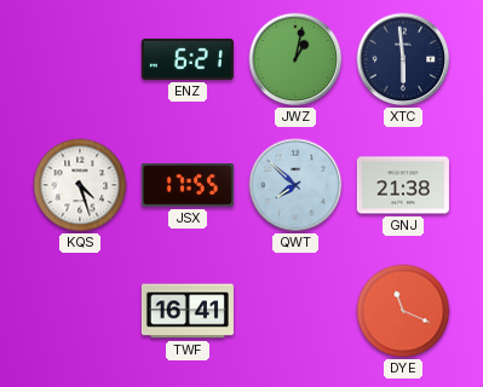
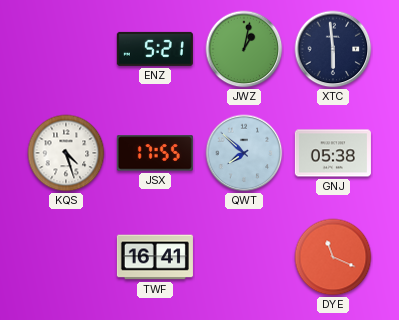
ENZ: 6:21 -> 5:21
GNJ: 21:38 -> 05:38
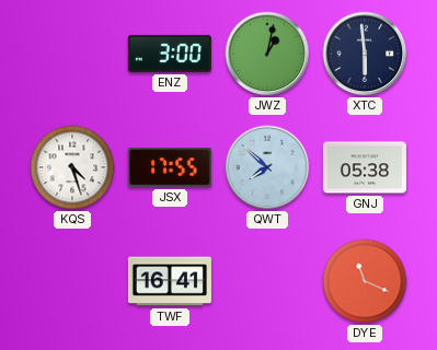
ENZ: 5:21 -> 3:00
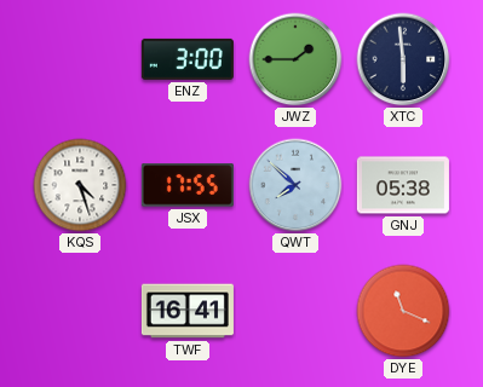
JWZ: 1:02 -> 1:45
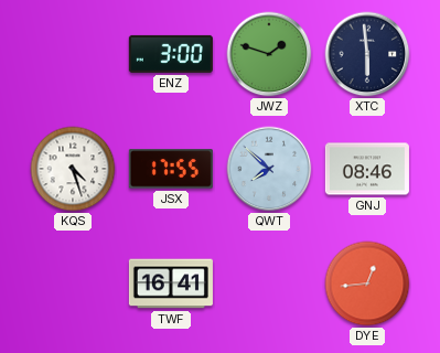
JWZ: 1:45 -> 1:48
GNJ: 05:38 -> 08:46
DYE: 11:19 -> 12:44
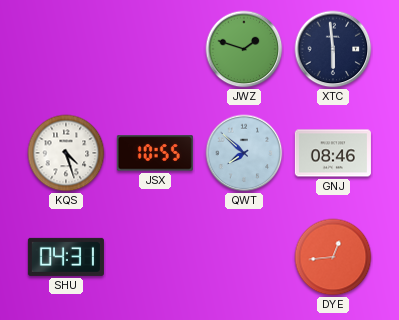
ENZ: 3:00 -> none
JSX: 17:55 -> 10:55
SHU: none -> 04:31
TWF: 16:41 -> none
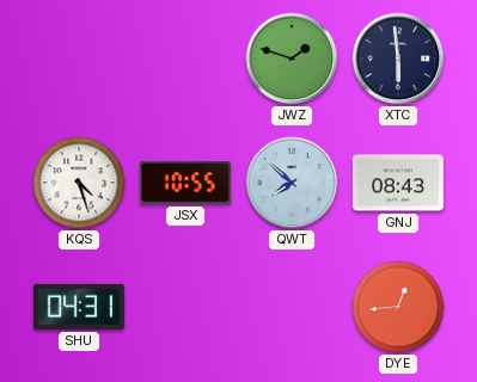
GNJ: 08:46 -> 08:43
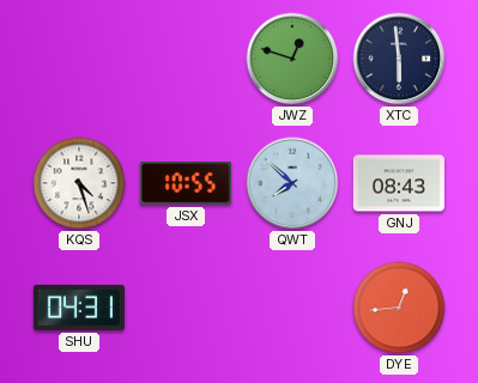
JWZ: 1:48 -> 12:48
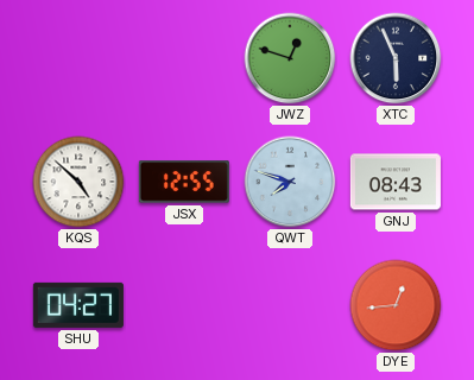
XTC: 5:59 -> 5:56
KQS: 4:27 -> 4:52
JSX: 10:55 -> 12:55
QWT: 7:52 -> 7:48
SHU: 04:31 -> 04:27
